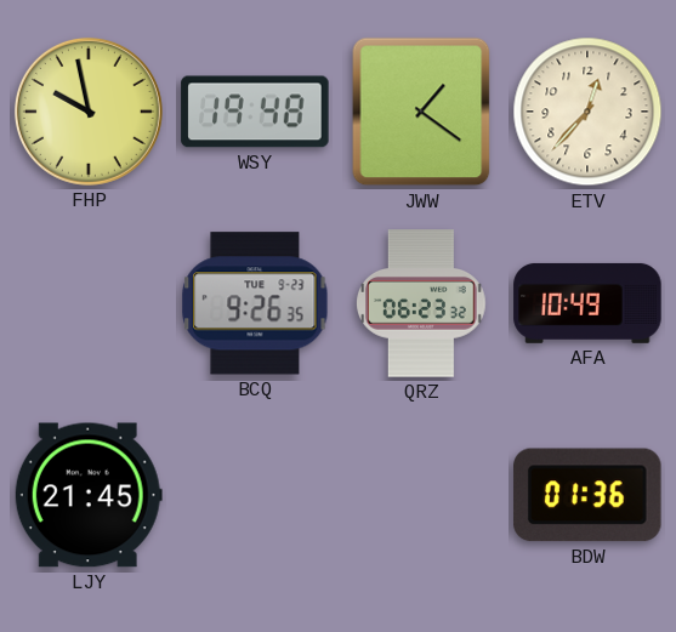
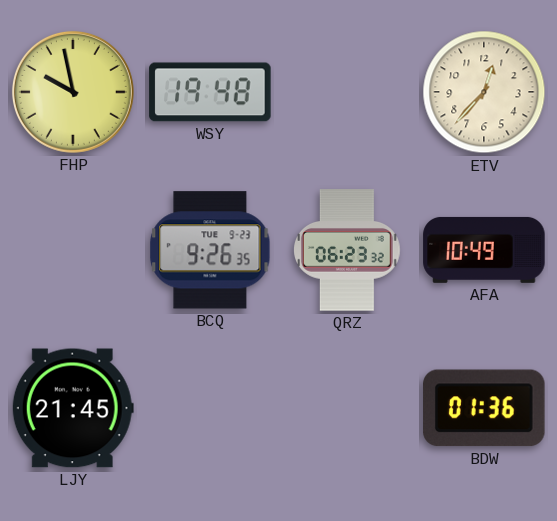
JWW: 1:21 -> none
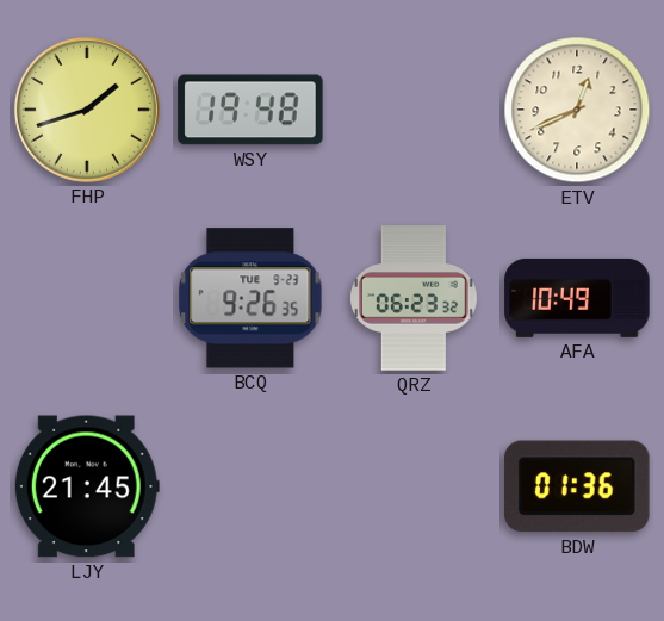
FHP: 9:58 -> 1:42
ETV: 12:37 -> 12:41
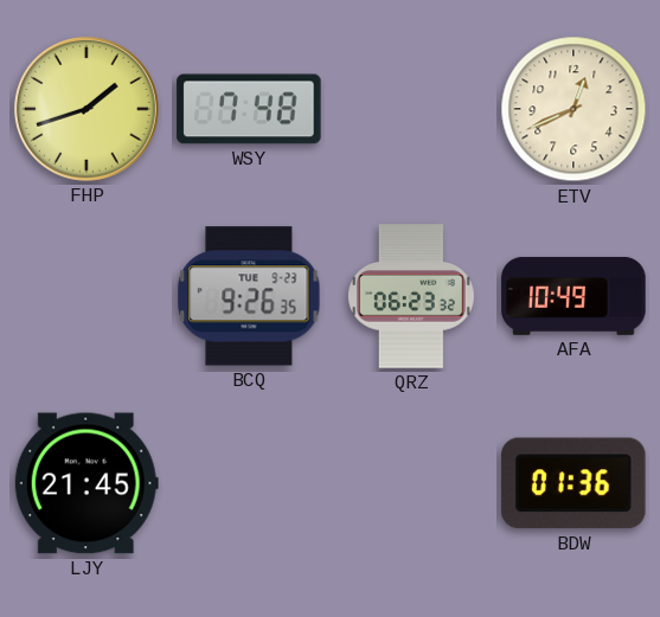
WSY: 19:48 -> 7:48
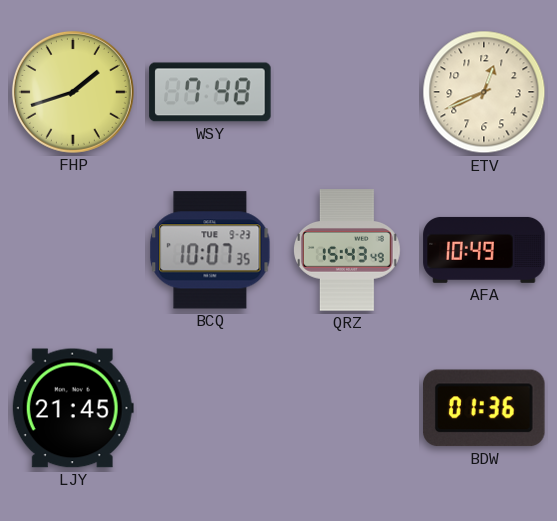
BCQ: 9:26 -> 10:07
QRZ: 06:23 -> 15:43
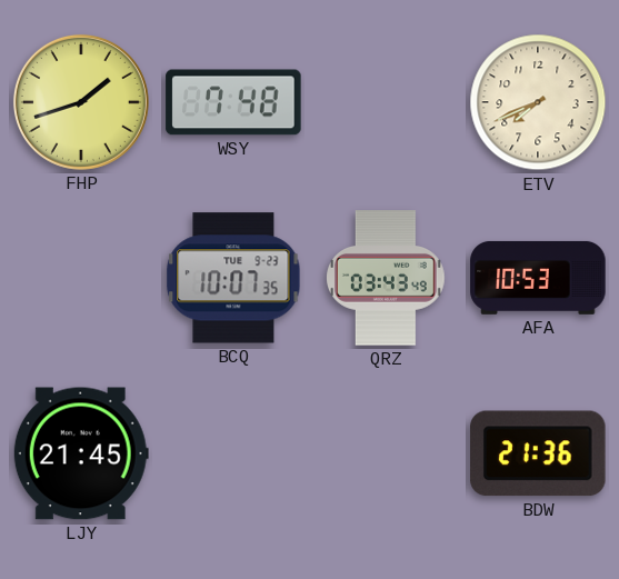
ETV: 12:41 -> 7:41
QRZ: 15:43 -> 03:43
AFA: 10:49 -> 10:53
BDW: 01:36 -> 21:36
